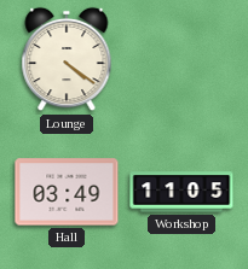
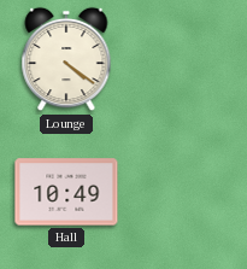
Hall: 03:49 -> 10:49
Workshop: 11:05 -> none
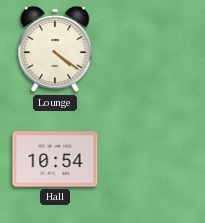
Hall: 10:49 -> 10:54
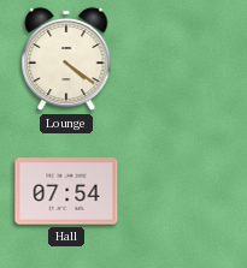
Hall: 10:54 -> 07:54
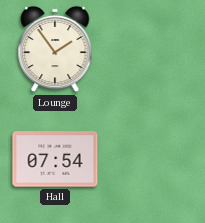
Lounge: 4:21 -> 1:54
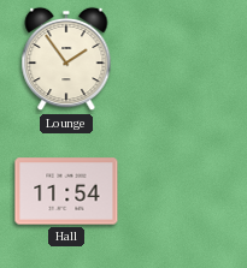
Hall: 07:54 -> 11:54
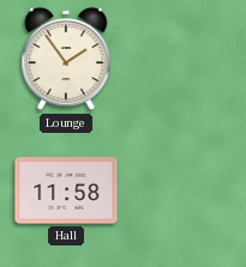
Hall: 11:54 -> 11:58
